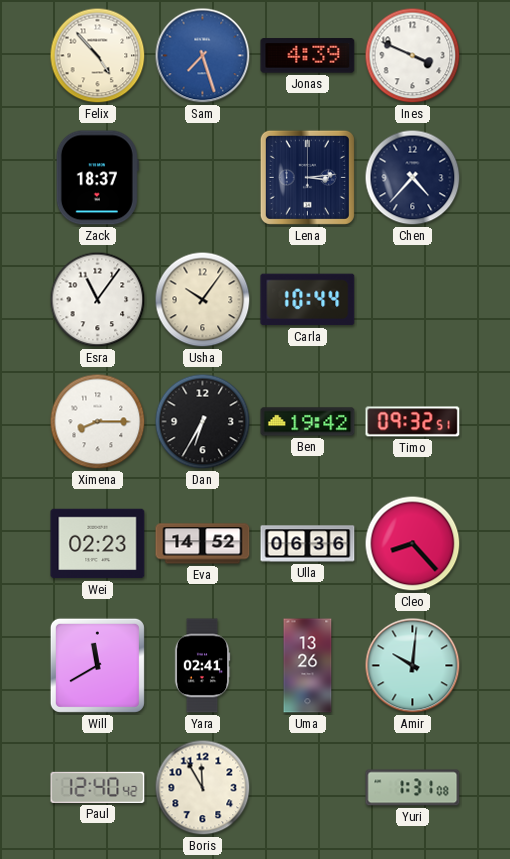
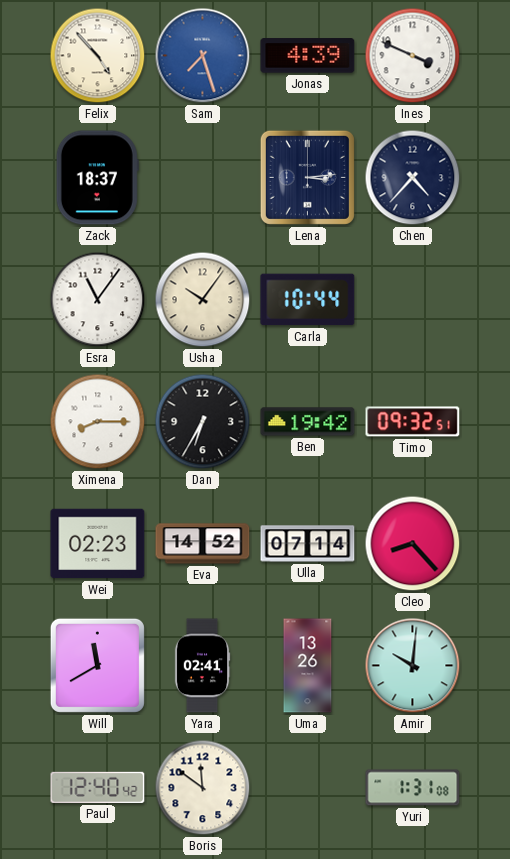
Ulla: 06:36 -> 07:14
Boris: 11:55 -> 11:51
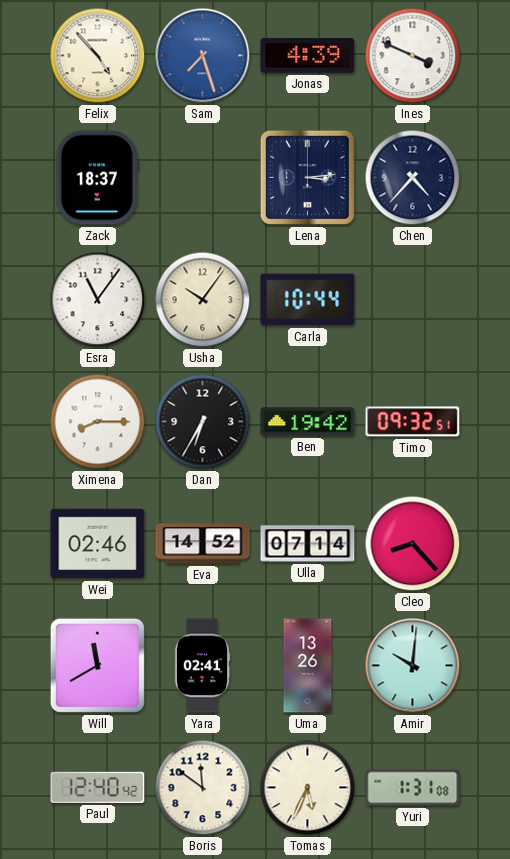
Wei: 02:23 -> 02:46
Tomas: none -> 5:34
